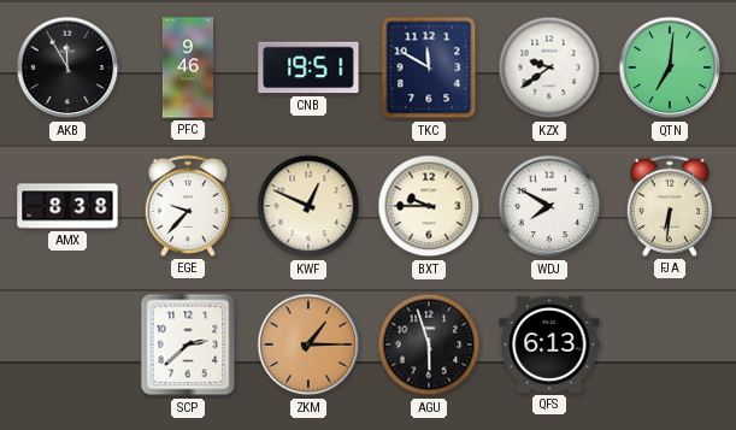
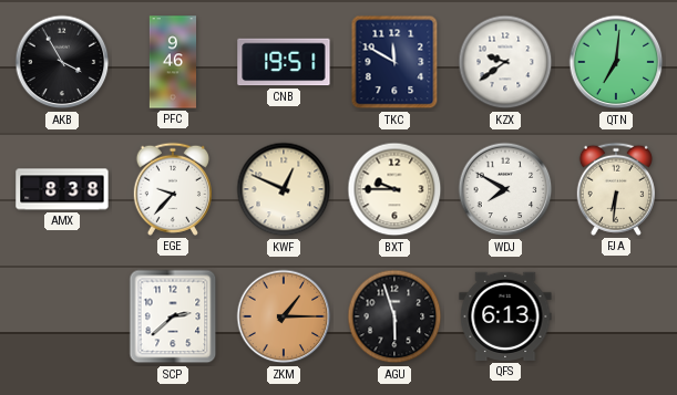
AKB: 11:55 -> 3:55
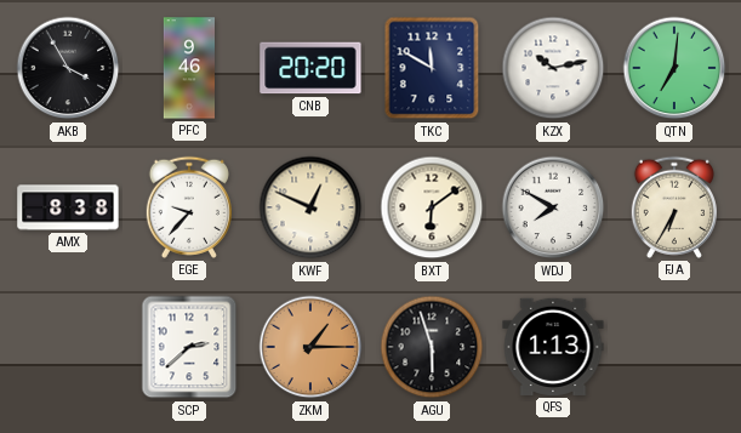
CNB: 19:51 -> 20:20
KZX: 9:39 -> 10:13
BXT: 9:45 -> 6:09
FJA: 6:31 -> 6:35
QFS: 6:13 -> 1:13
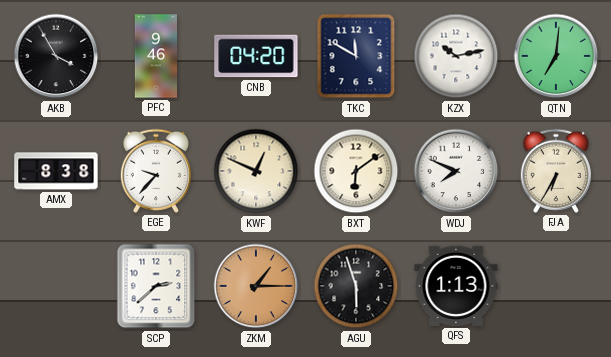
CNB: 20:20 -> 04:20
WDJ: 7:50 -> 7:49
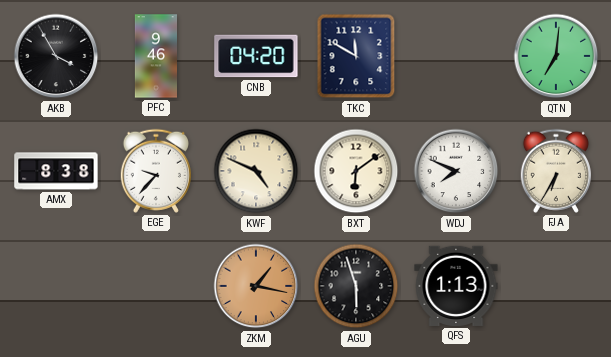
KZX: 10:13 -> none
KWF: 12:49 -> 4:49
SCP: 2:38 -> none
ZKM: 1:15 -> 1:17
